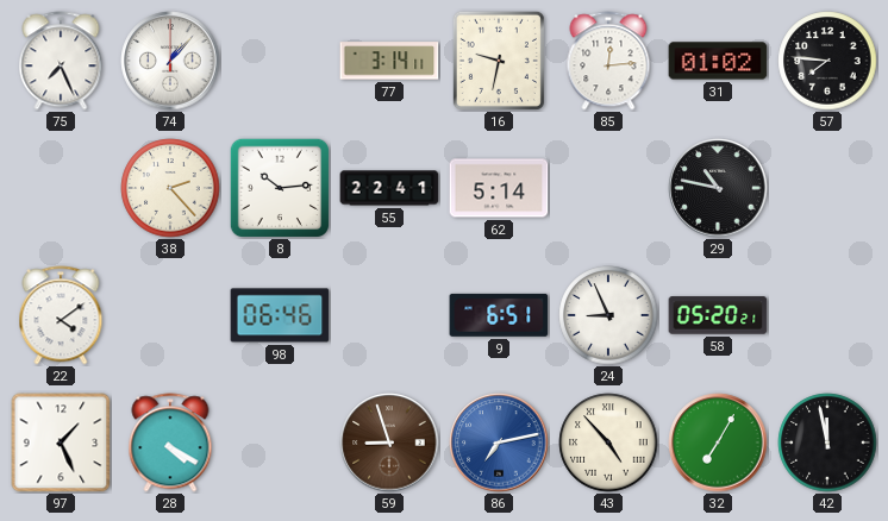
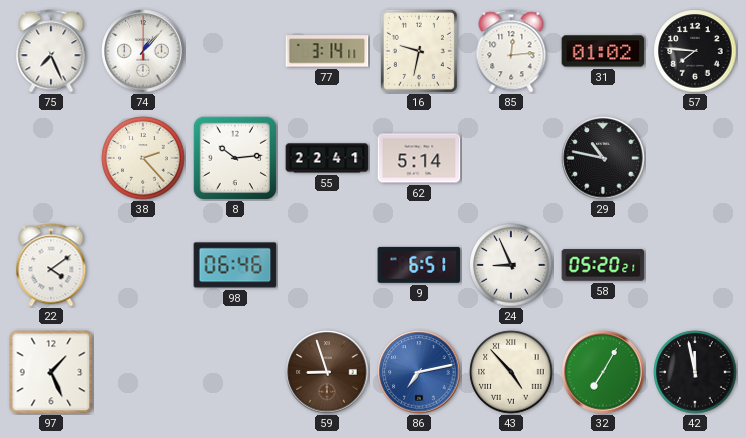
28: 4:20 -> none
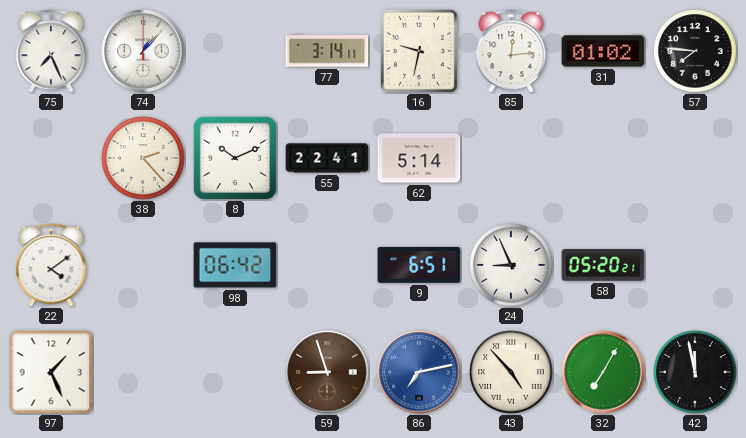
8: 10:14 -> 10:11
29: 10:47 -> none
98: 06:46 -> 06:42
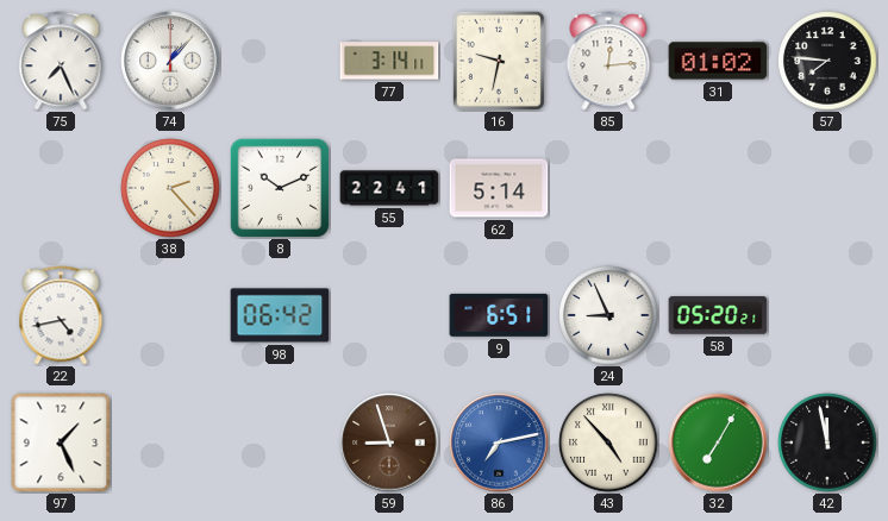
22: 4:09 -> 4:43
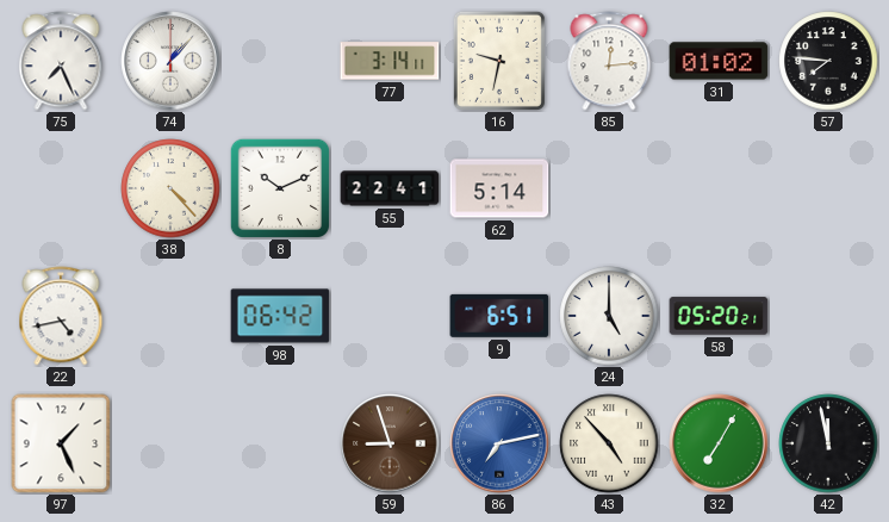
38: 2:23 -> 4:23
24: 8:56 -> 5:00
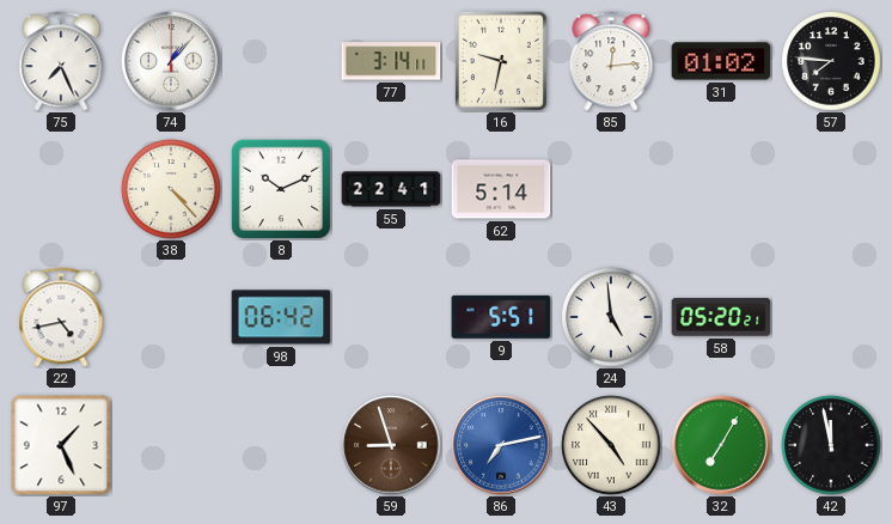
9: 6:51 -> 5:51
24: 5:00 -> 4:59
